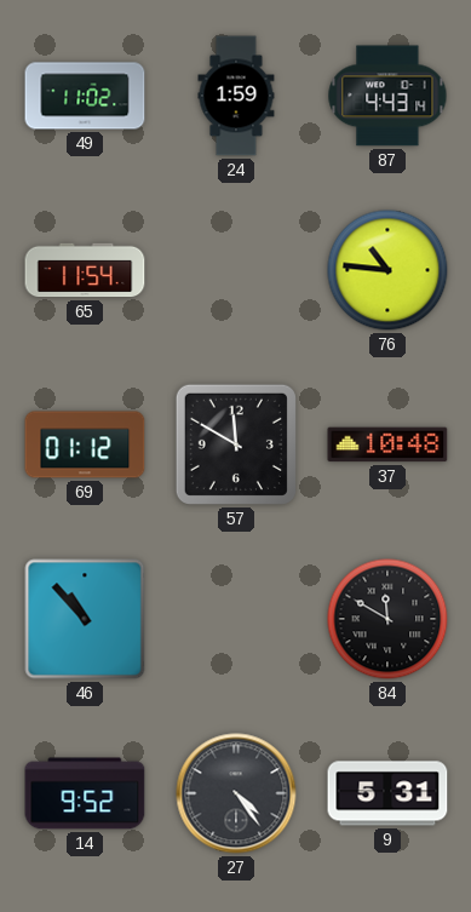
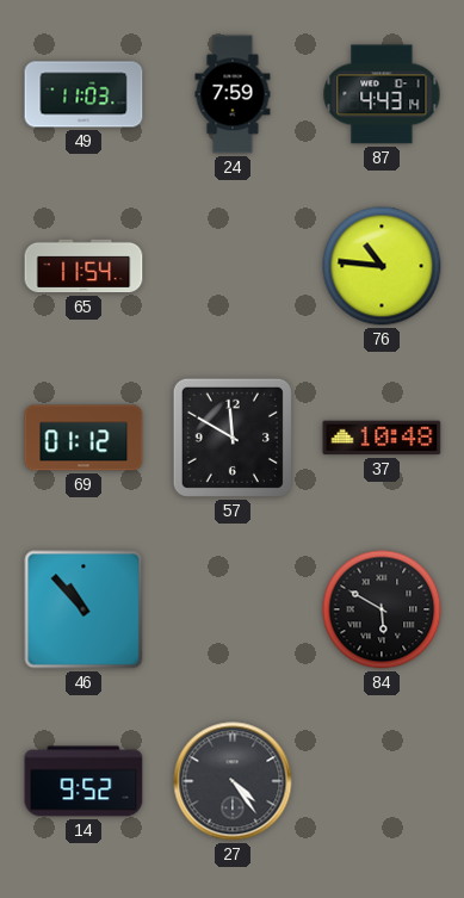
49: 11:02 -> 11:03
24: 1:59 -> 7:59
84: 11:50 -> 5:50
9: 5:31 -> none
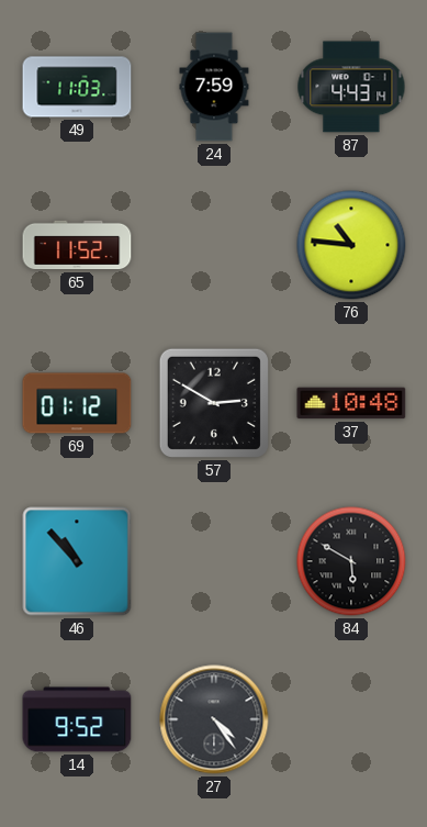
65: 11:54 -> 11:52
57: 11:50 -> 2:50
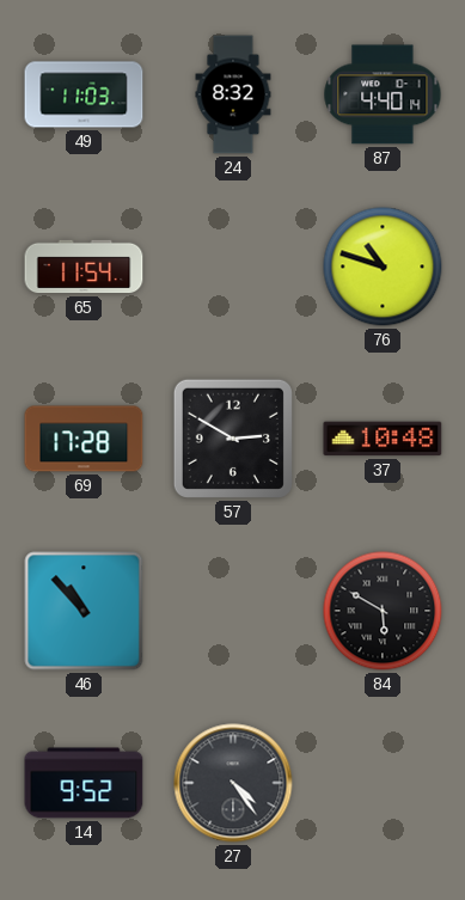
24: 7:59 -> 8:32
87: 4:43 -> 4:40
65: 11:52 -> 11:54
76: 10:46 -> 10:48
69: 01:12 -> 17:28
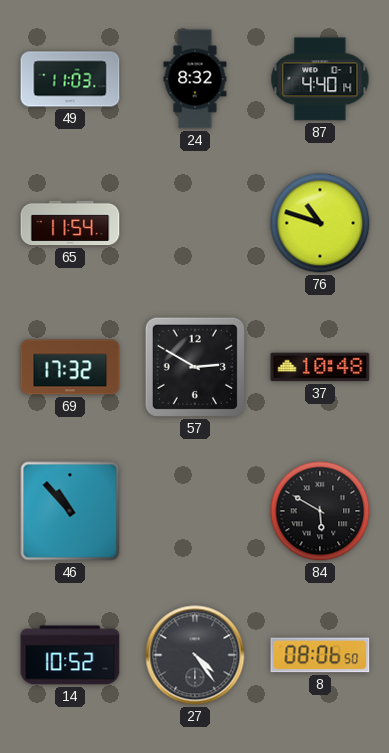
69: 17:28 -> 17:32
14: 9:52 -> 10:52
8: none -> 08:06
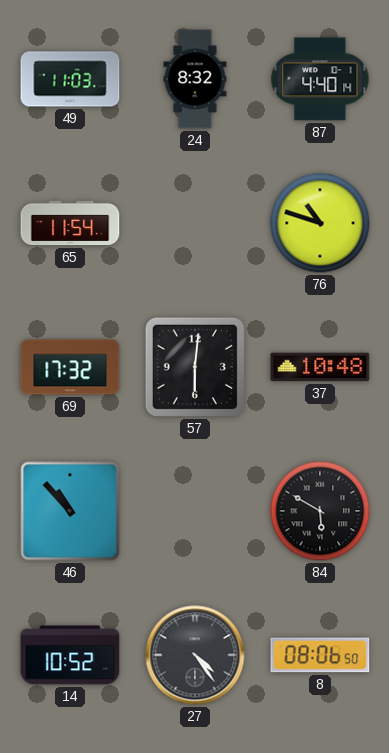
57: 2:50 -> 6:01
